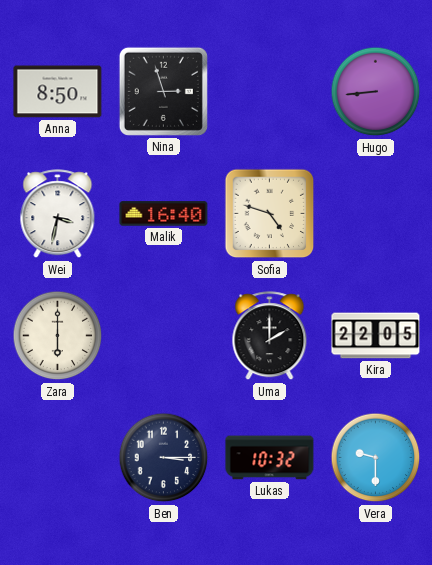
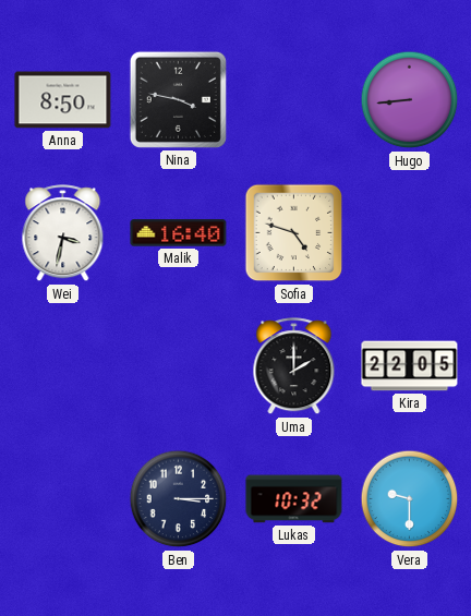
Nina: 2:57 -> 3:47
Zara: 6:00 -> none
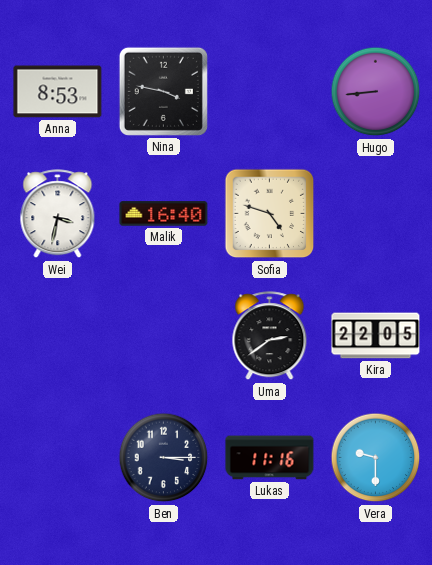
Anna: 8:50 -> 8:53
Uma: 2:00 -> 2:39
Lukas: 10:32 -> 11:16
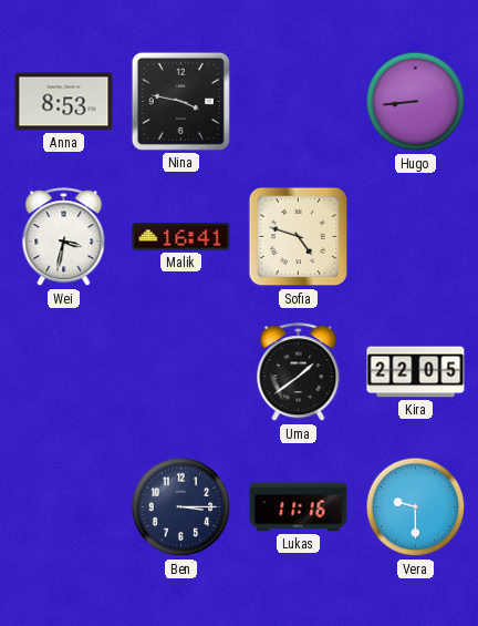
Malik: 16:40 -> 16:41
Uma: 2:39 -> 1:39
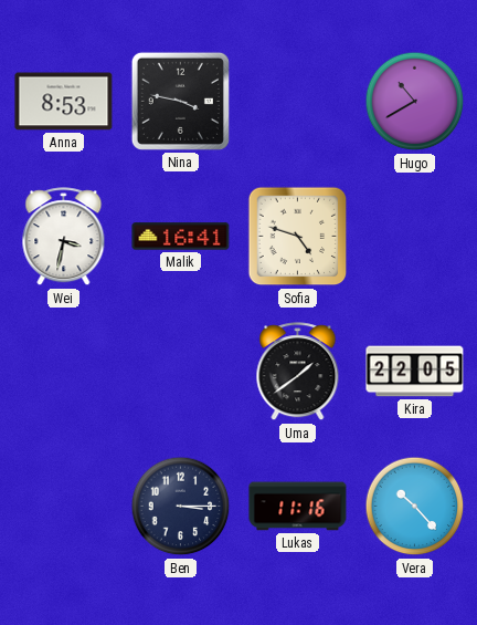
Hugo: 8:44 -> 10:40
Vera: 9:30 -> 10:23
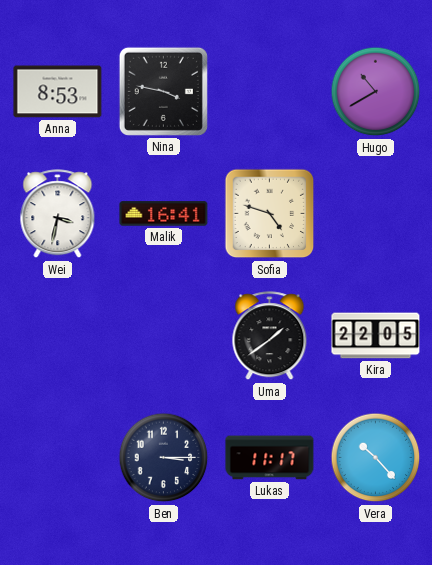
Lukas: 11:16 -> 11:17
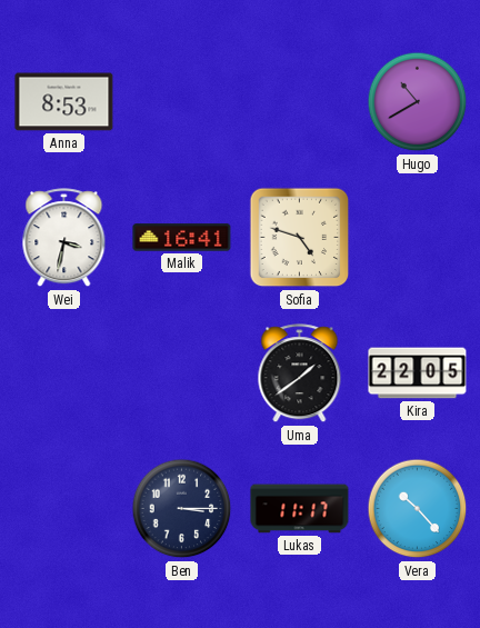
Nina: 3:47 -> none
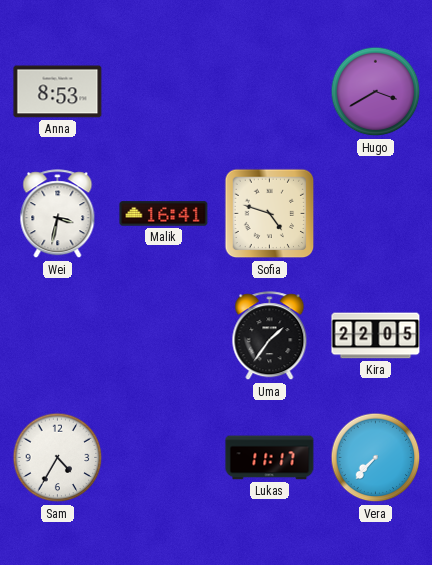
Hugo: 10:40 -> 3:40
Uma: 1:39 -> 1:36
Sam: none -> 4:35
Ben: 3:15 -> none
Vera: 10:23 -> 7:37
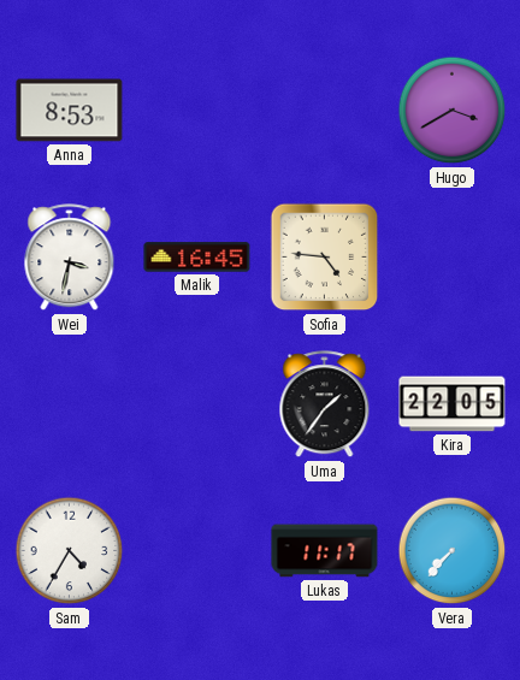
Malik: 16:41 -> 16:45
Sofia: 4:48 -> 4:46
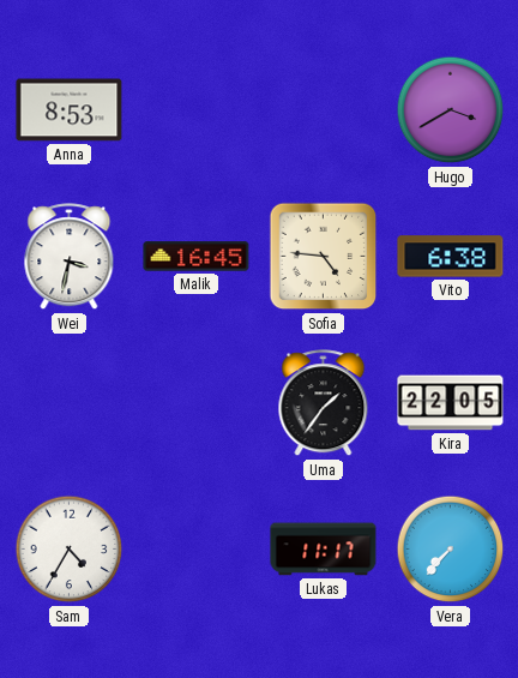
Vito: none -> 6:38
